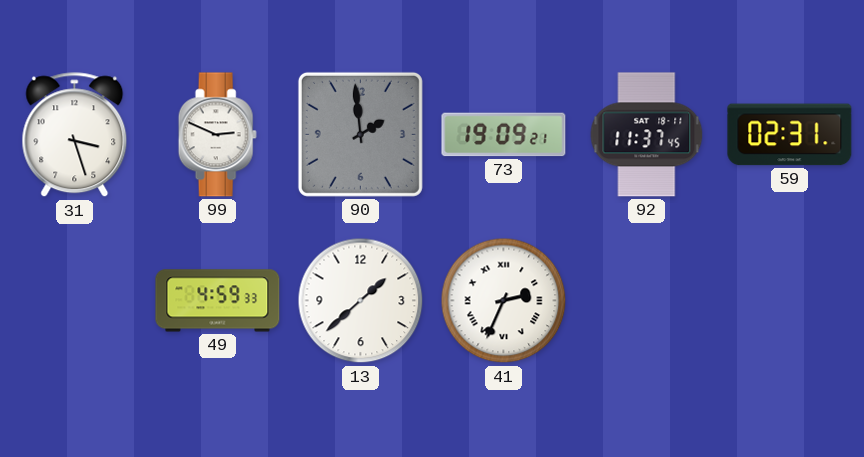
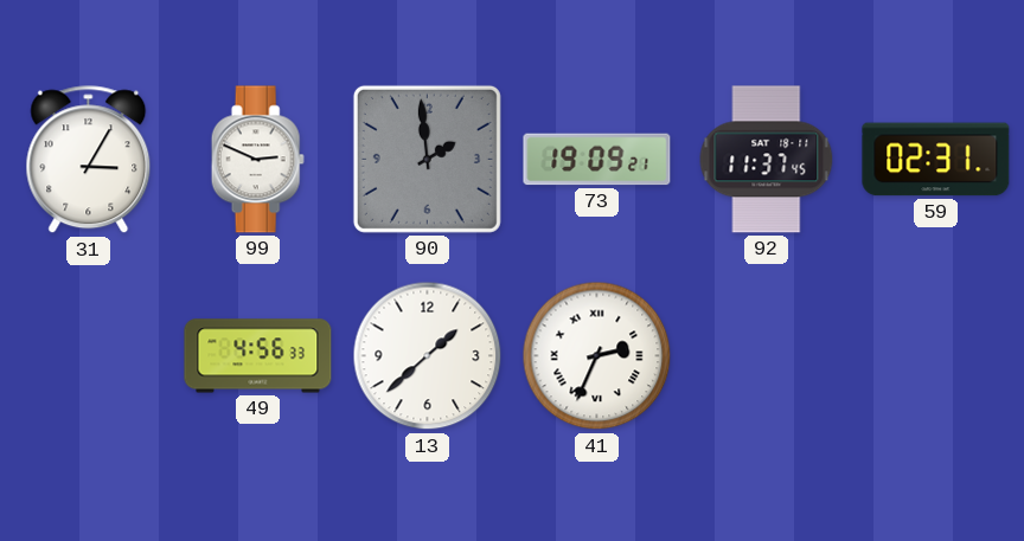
31: 3:27 -> 3:05
49: 4:59 -> 4:56
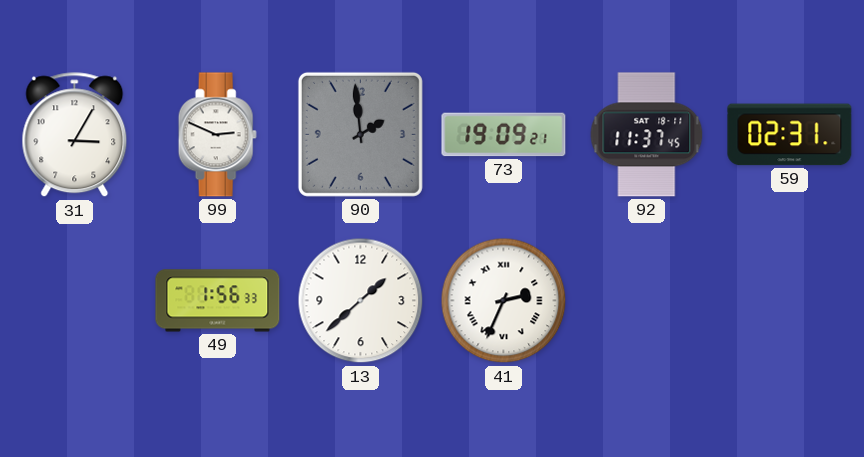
49: 4:56 -> 1:56
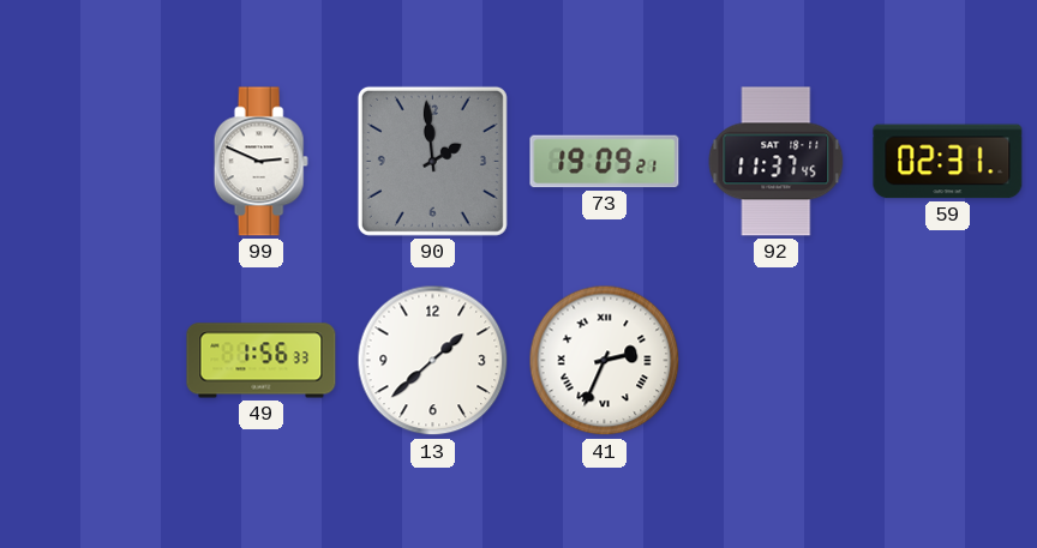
31: 3:05 -> none
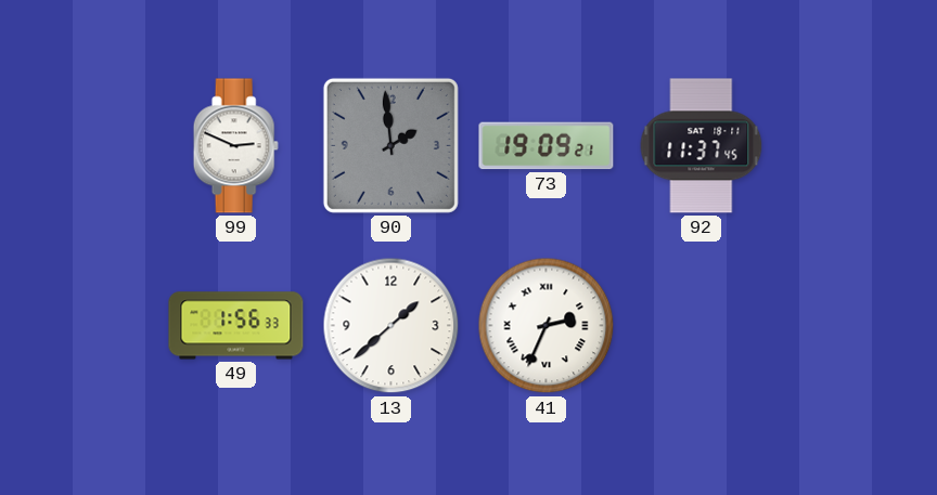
59: 02:31 -> none
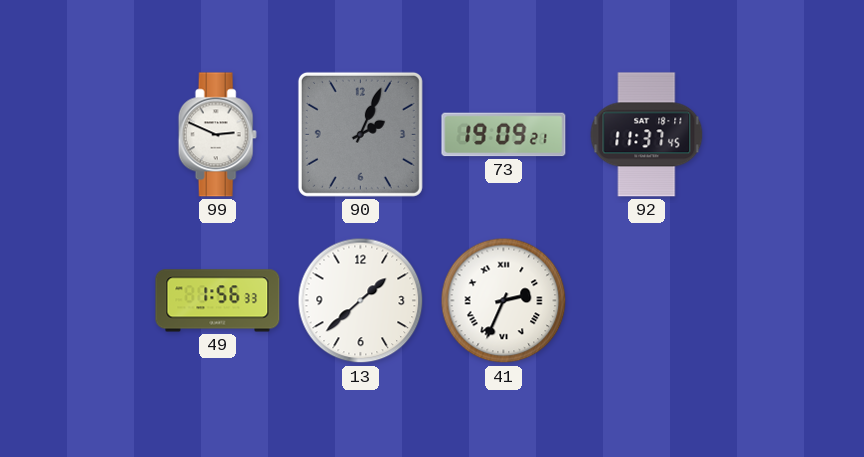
90: 1:59 -> 2:04
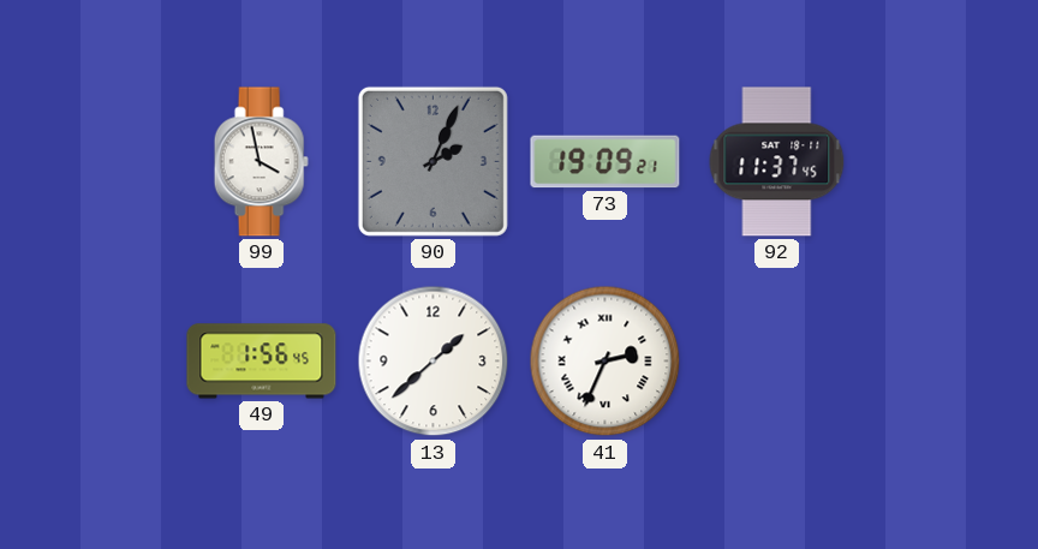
99: 2:49 -> 3:58
49: 1:56:33 -> 1:56:45
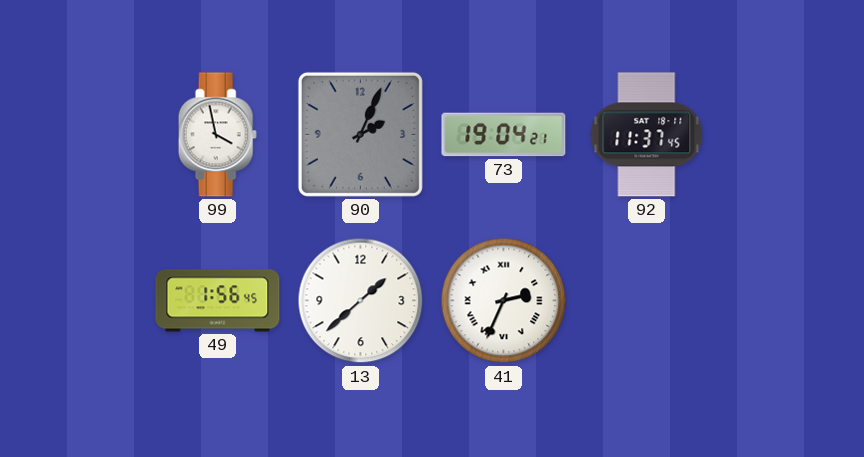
73: 19:09 -> 19:04
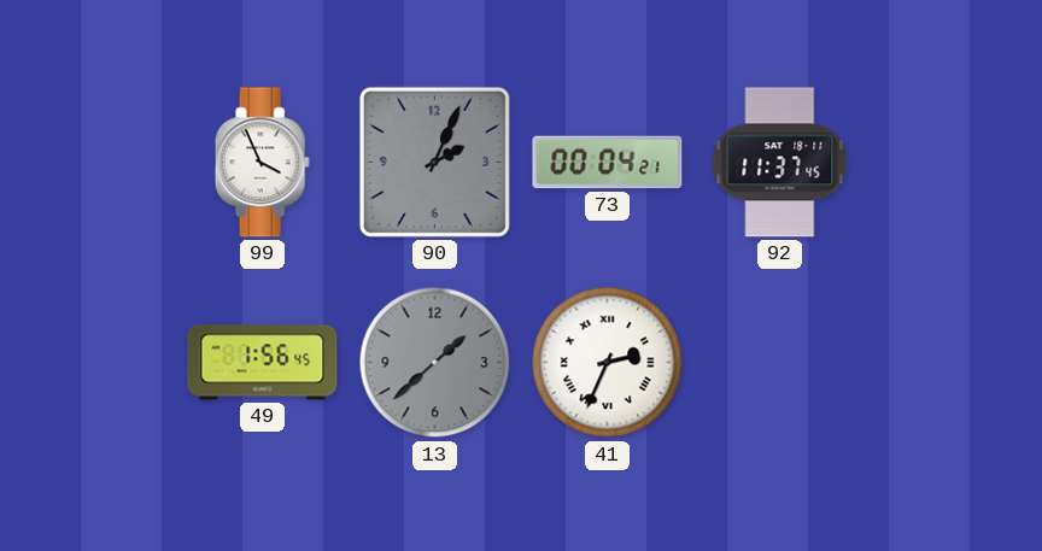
99: 3:58 -> 3:56
73: 19:04 -> 00:04
13 dial: white -> grey
